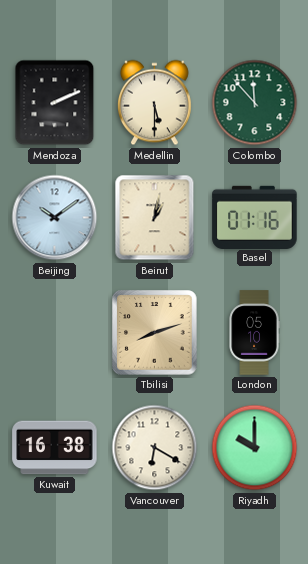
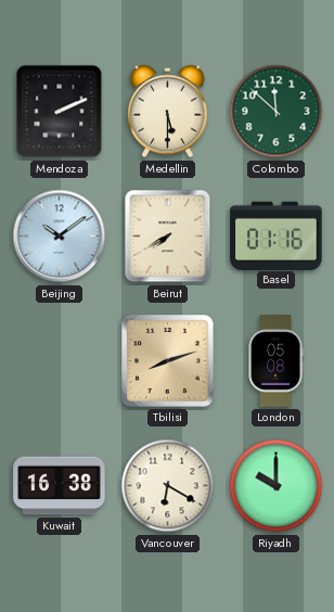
Colombo: 11:53 -> 11:52
Beirut: 1:02 -> 7:40
London: 05:10 -> 05:08
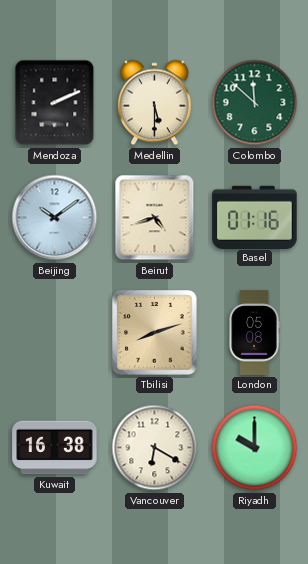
Beirut: 7:40 -> 4:42
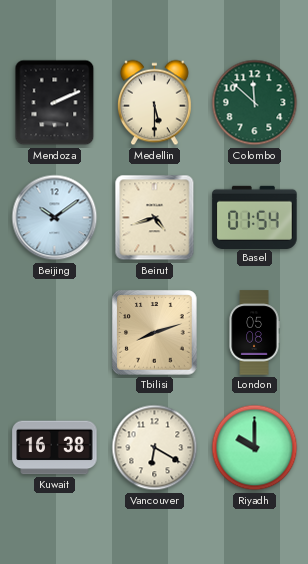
Basel: 01:16 -> 01:54
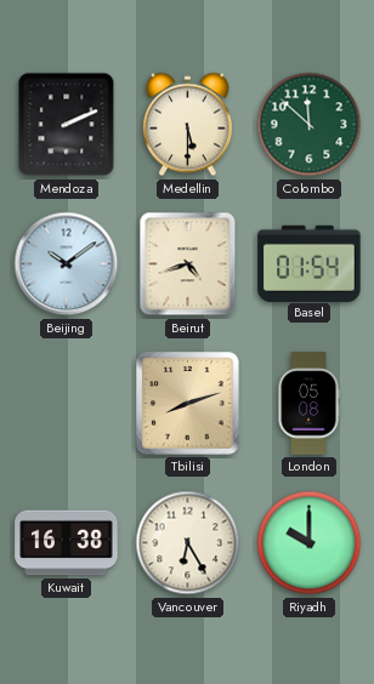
Vancouver: 6:20 -> 6:25
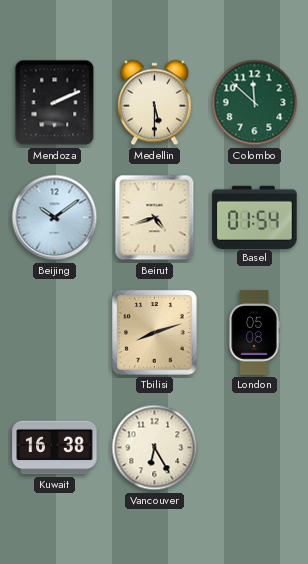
Riyadh: 10:00 -> none
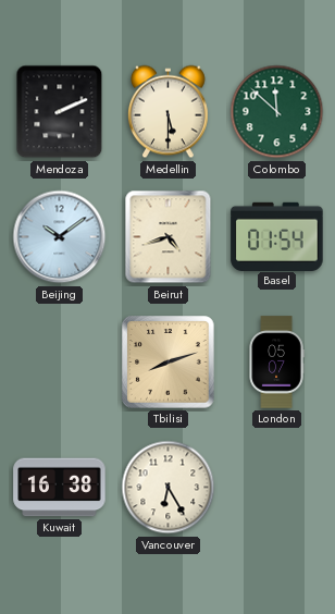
London: 05:08 -> 05:07
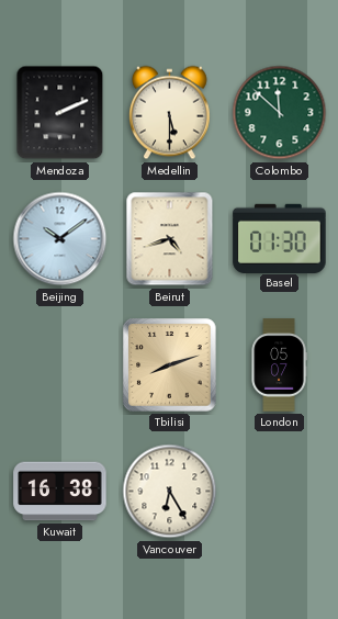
Basel: 01:54 -> 01:30
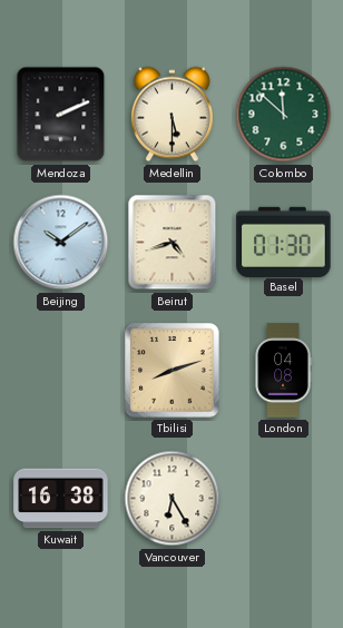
London: 05:07 -> 04:08
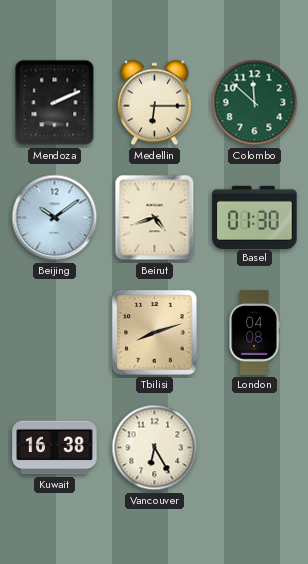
Medellin: 5:30 -> 6:15
